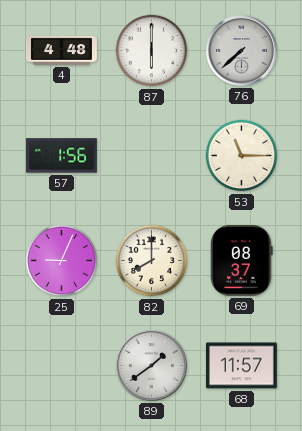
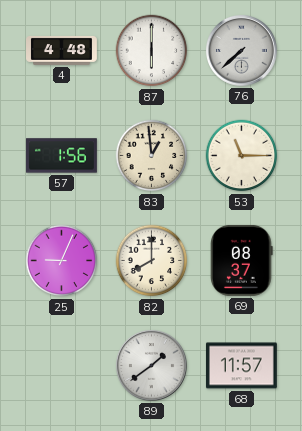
83: none -> 12:59
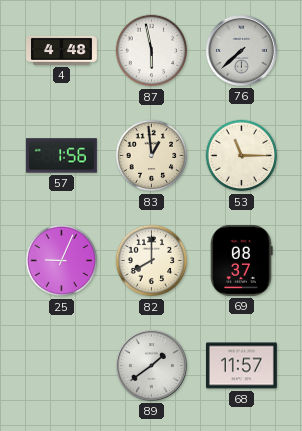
87: 6:00 -> 5:58
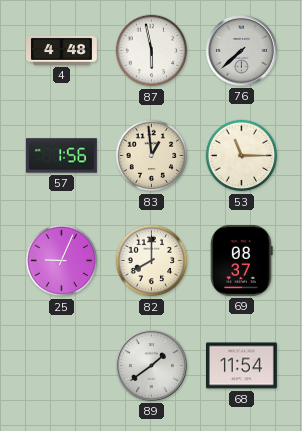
68: 11:57 -> 11:54
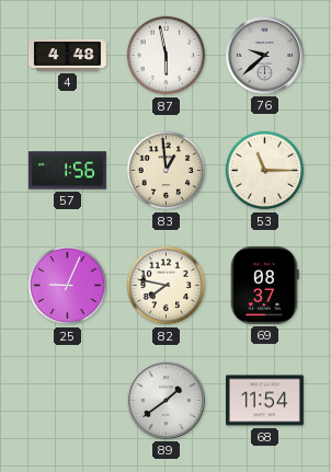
76: 7:38 -> 9:38
82: 8:00 -> 7:47
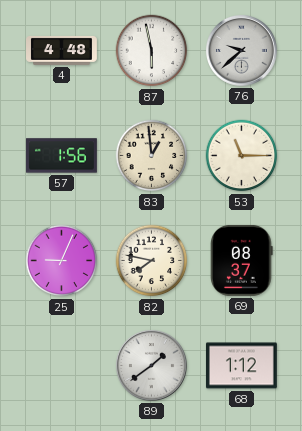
68: 11:54 -> 1:12
